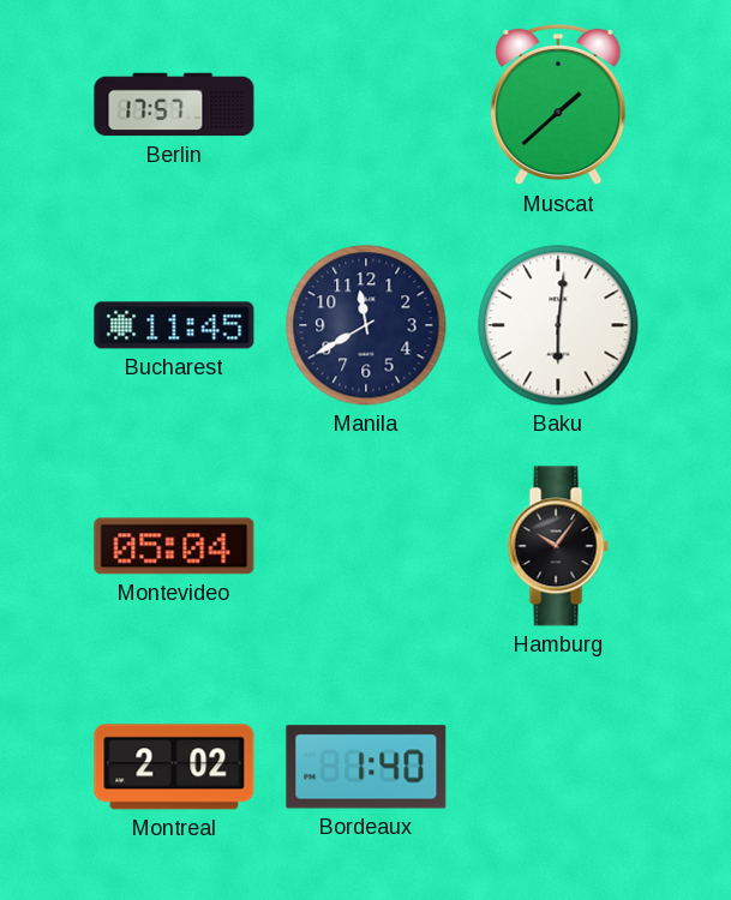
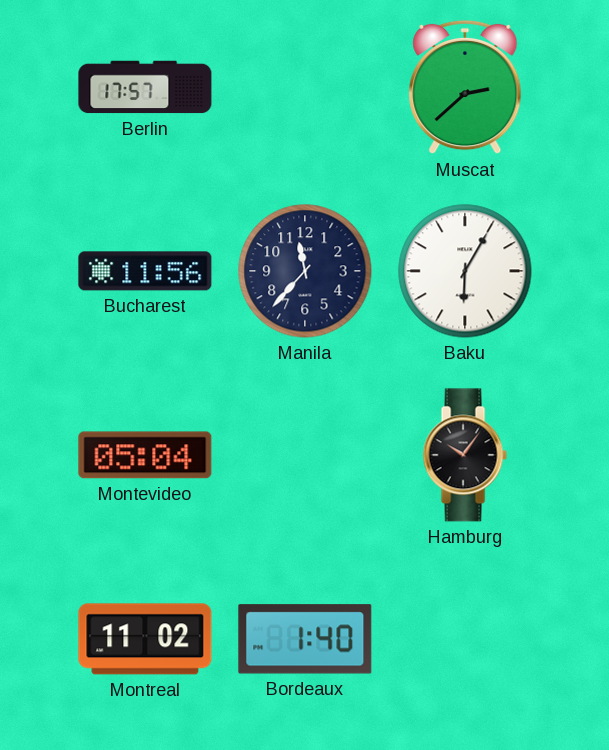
Muscat: 1:38 -> 2:38
Bucharest: 11:45 -> 11:56
Manila: 11:40 -> 11:37
Baku: 6:01 -> 6:05
Montreal: 2:02 -> 11:02
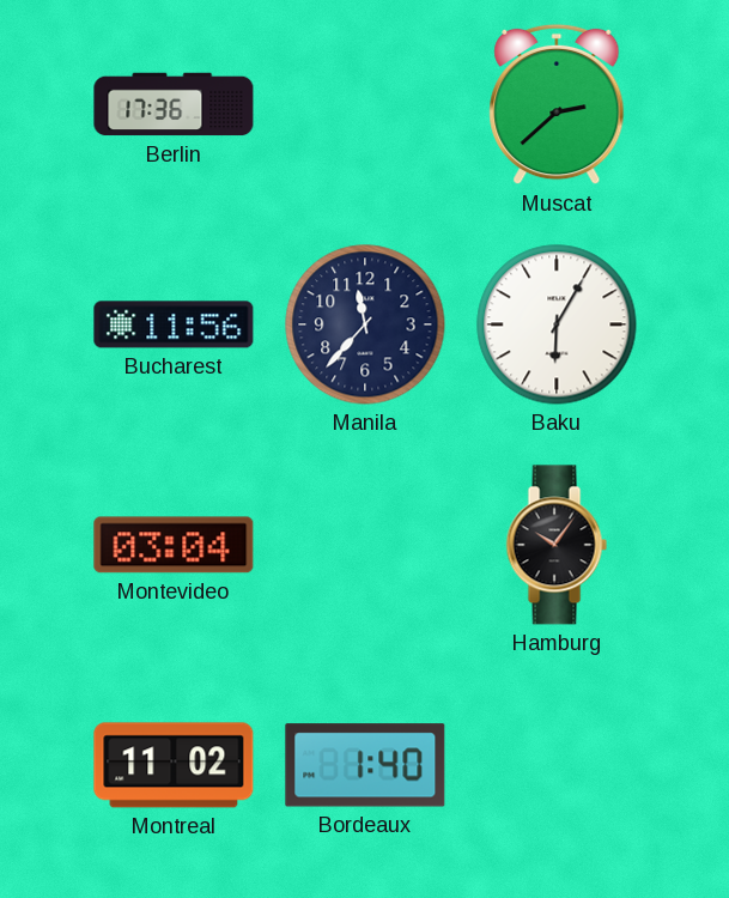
Berlin: 17:57 -> 17:36
Montevideo: 05:04 -> 03:04
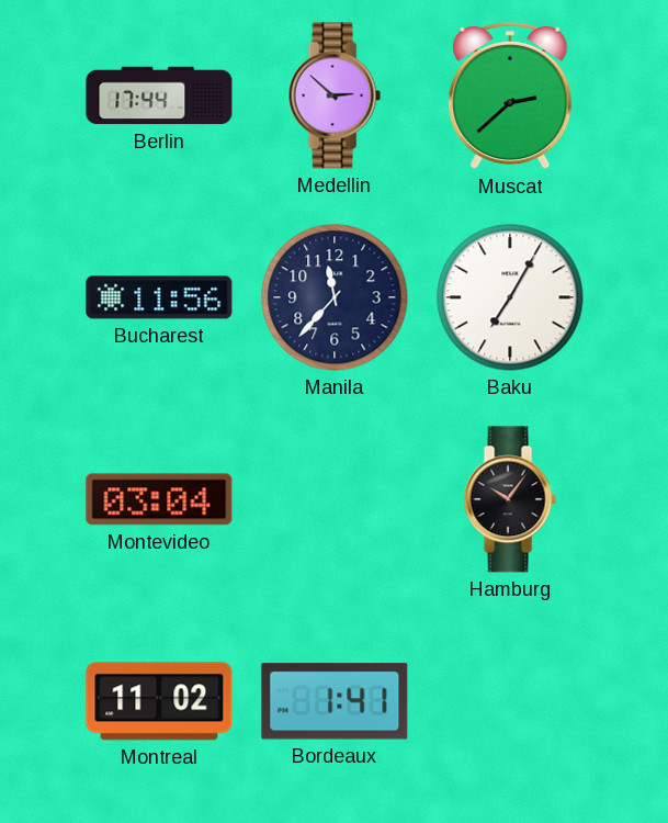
Berlin: 17:36 -> 17:44
Medellin: none -> 2:52
Baku: 6:05 -> 7:05
Bordeaux: 1:40 -> 1:41
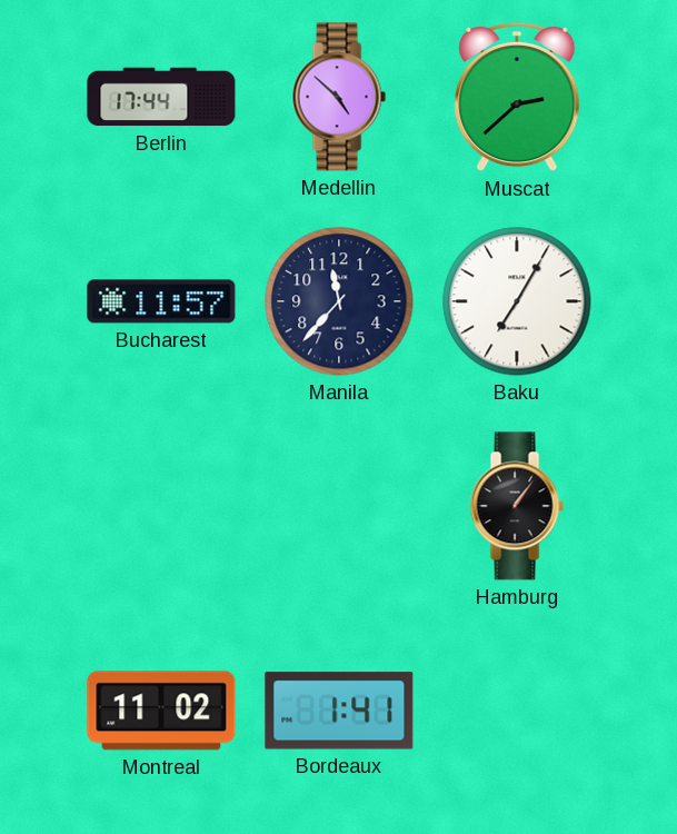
Medellin: 2:52 -> 4:52
Bucharest: 11:56 -> 11:57
Montevideo: 03:04 -> none
Hamburg: 10:06 -> 1:06
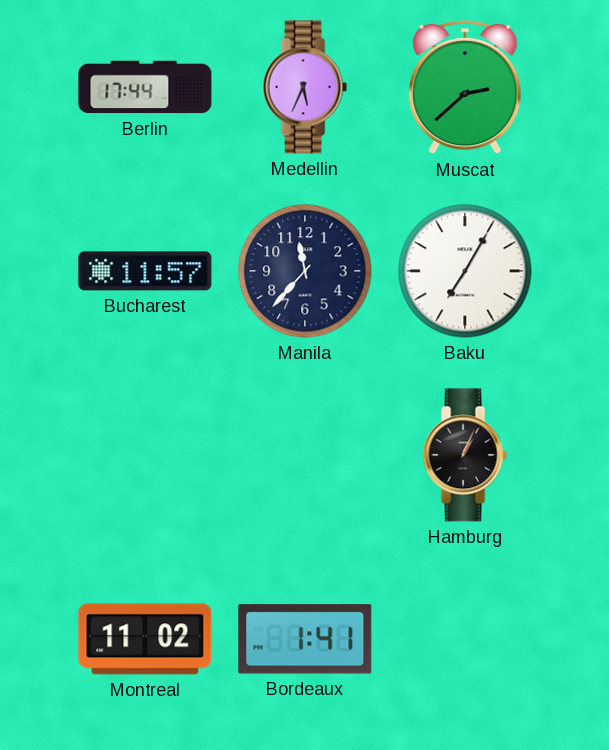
Medellin: 4:52 -> 5:34
Hamburg: 1:06 -> 1:04
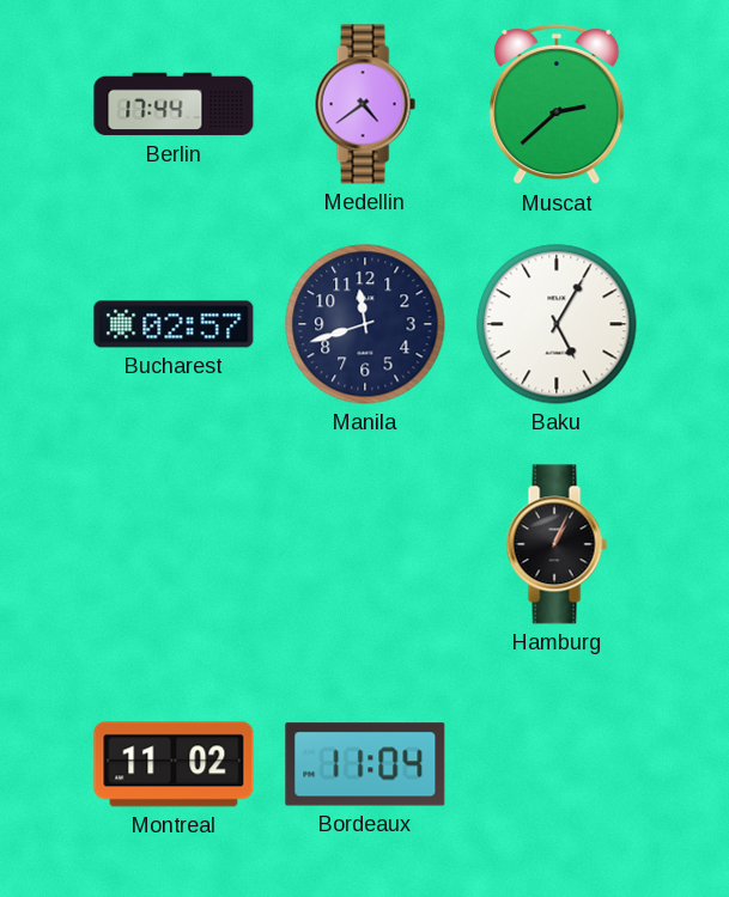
Medellin: 5:34 -> 4:39
Bucharest: 11:57 -> 02:57
Manila: 11:37 -> 11:42
Baku: 7:05 -> 5:05
Bordeaux: 1:41 -> 11:04
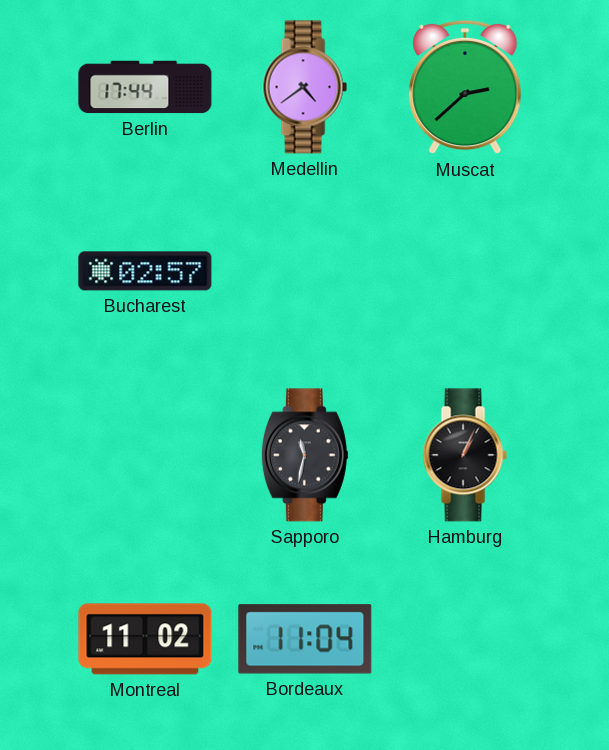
Manila: 11:42 -> none
Baku: 5:05 -> none
Sapporo: none -> 11:32
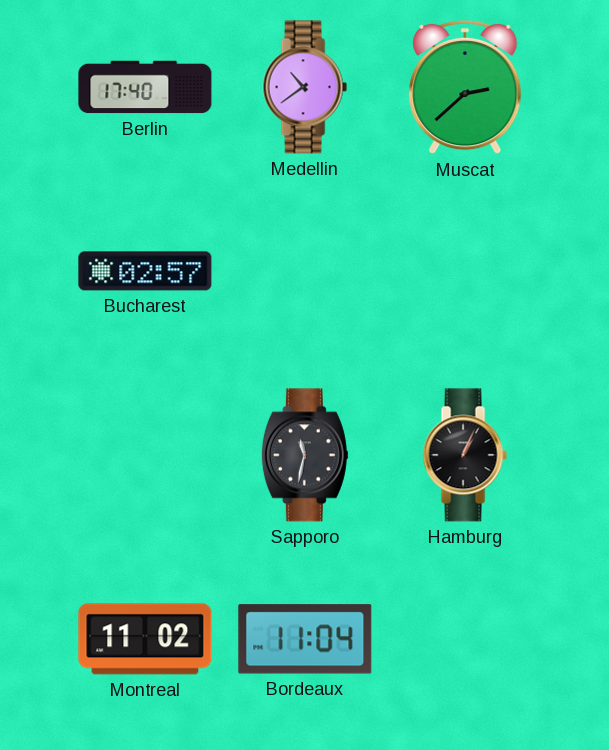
Berlin: 17:44 -> 17:40
Medellin: 4:39 -> 10:39
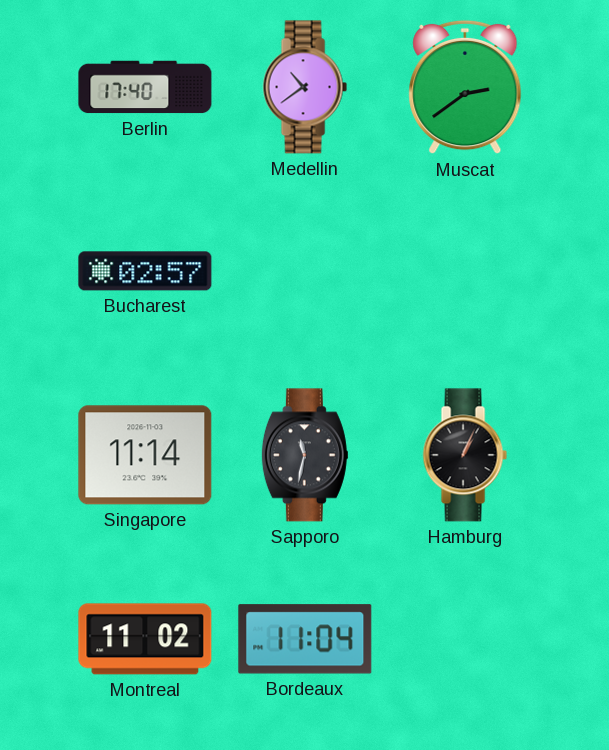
Muscat: 2:38 -> 2:39
Singapore: none -> 11:14
